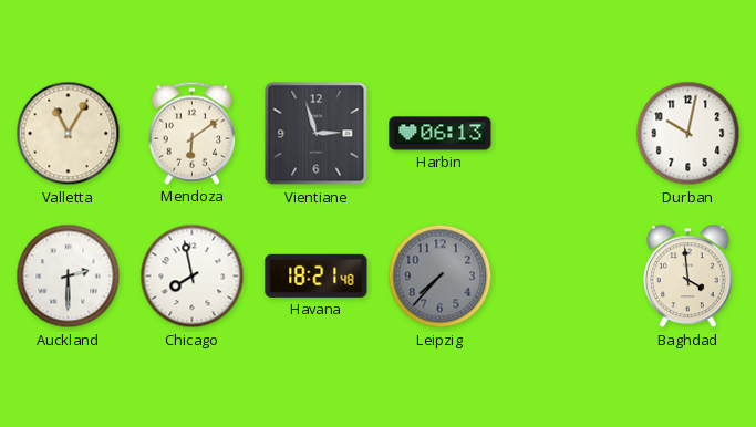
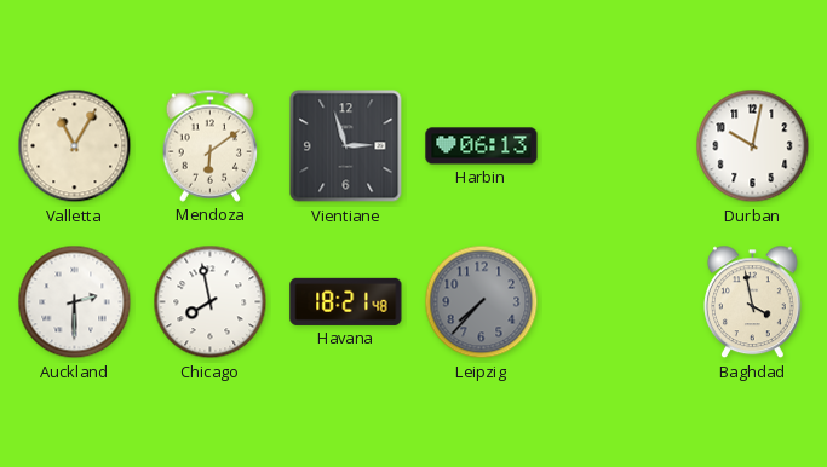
Baghdad: 3:59 -> 3:58
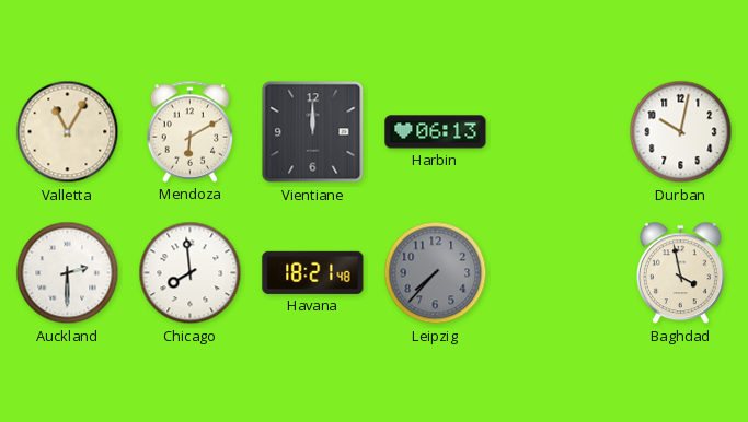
Mendoza: 6:09 -> 6:10
Vientiane: 2:57 -> 12:00
Chicago: 7:58 -> 7:59
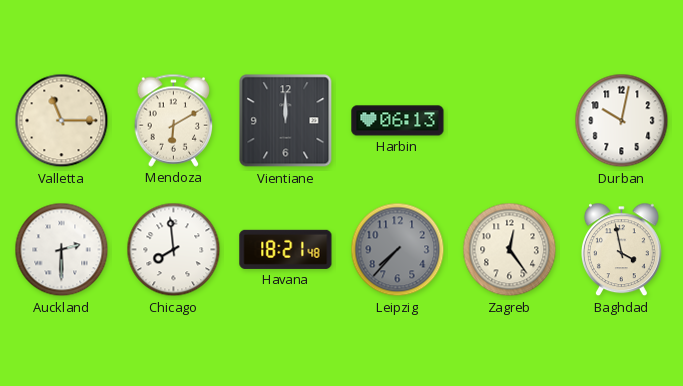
Valletta: 11:05 -> 11:15
Zagreb: none -> 12:24
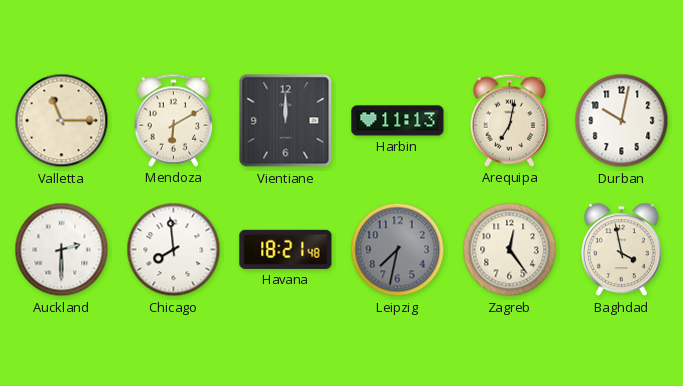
Harbin: 06:13 -> 11:13
Arequipa: none -> 7:02
Leipzig: 7:37 -> 7:32
